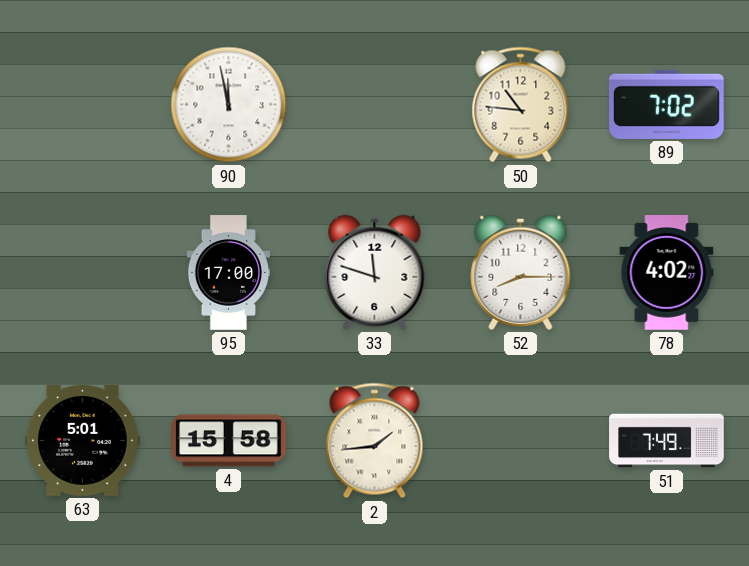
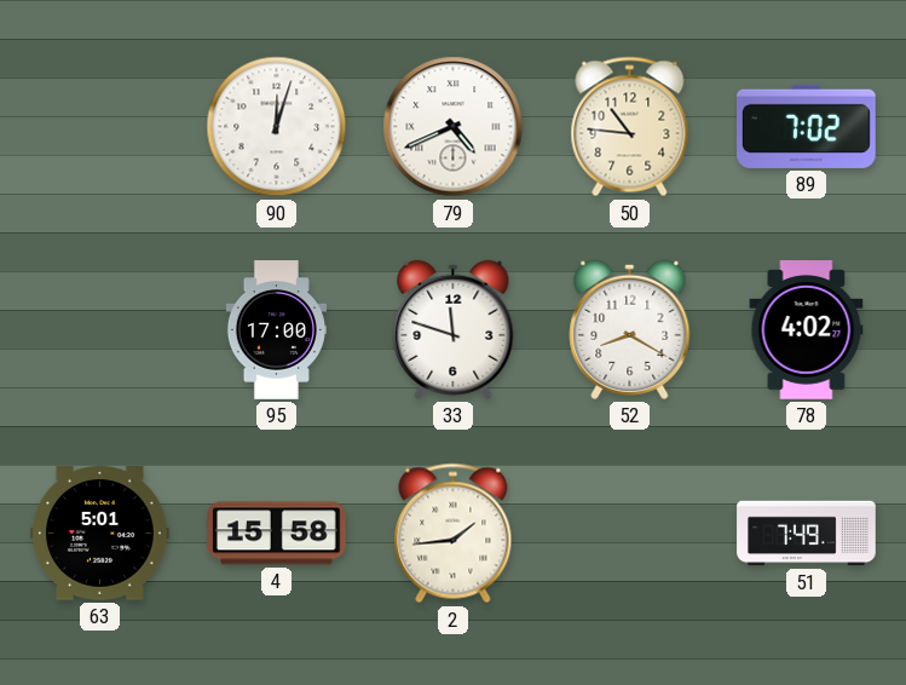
90: 11:58 -> 12:03
79: none -> 4:41
52: 8:15 -> 8:20
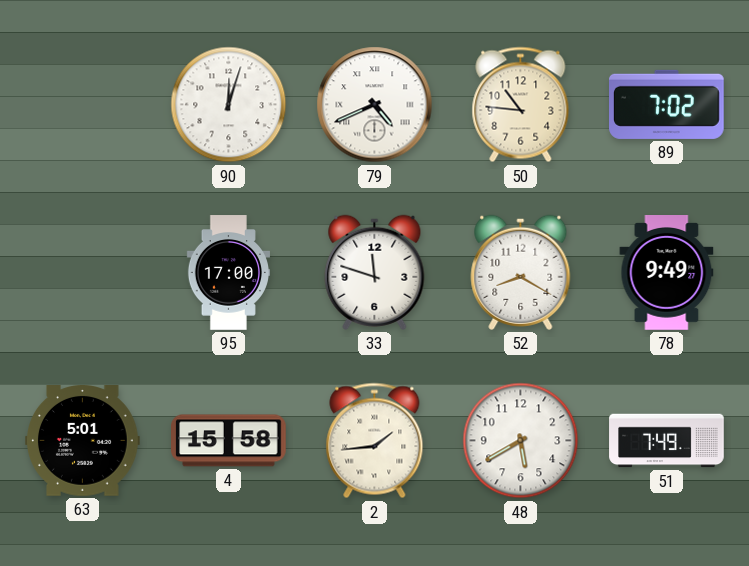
78: 4:02 -> 9:49
48: none -> 5:40
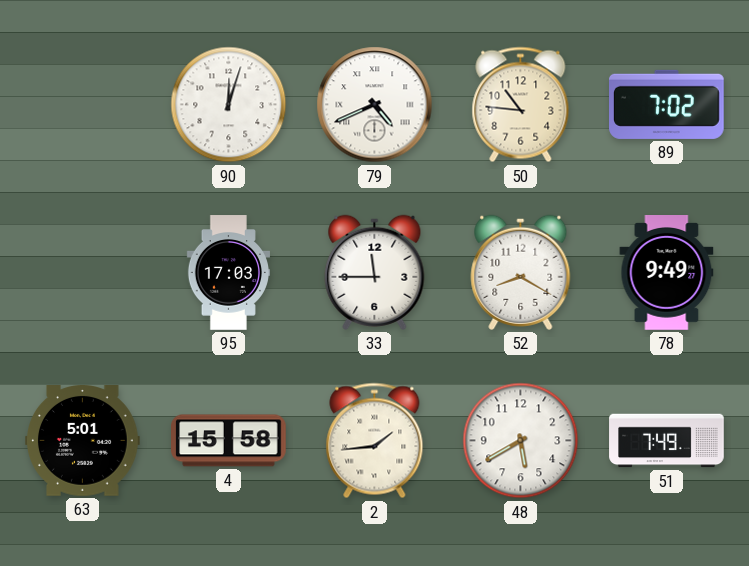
95: 17:00 -> 17:03
33: 11:48 -> 11:45
